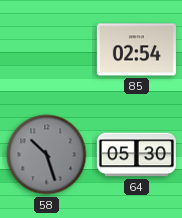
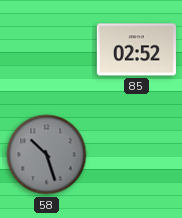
85: 02:54 -> 02:52
64: 05:30 -> none
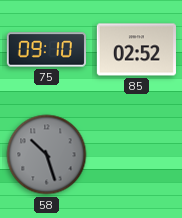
75: none -> 09:10
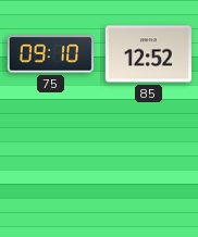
85: 02:52 -> 12:52
58: 10:27 -> none
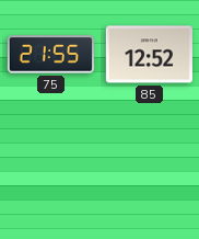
75: 09:10 -> 21:55
